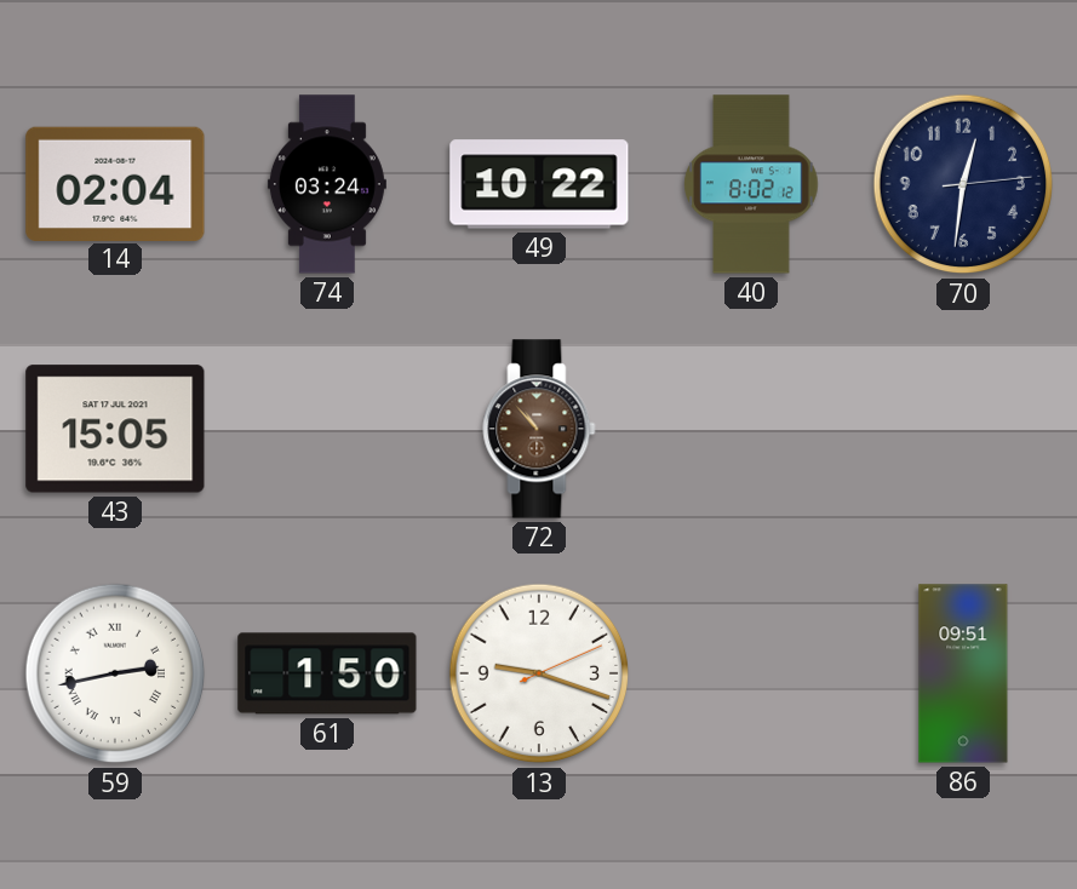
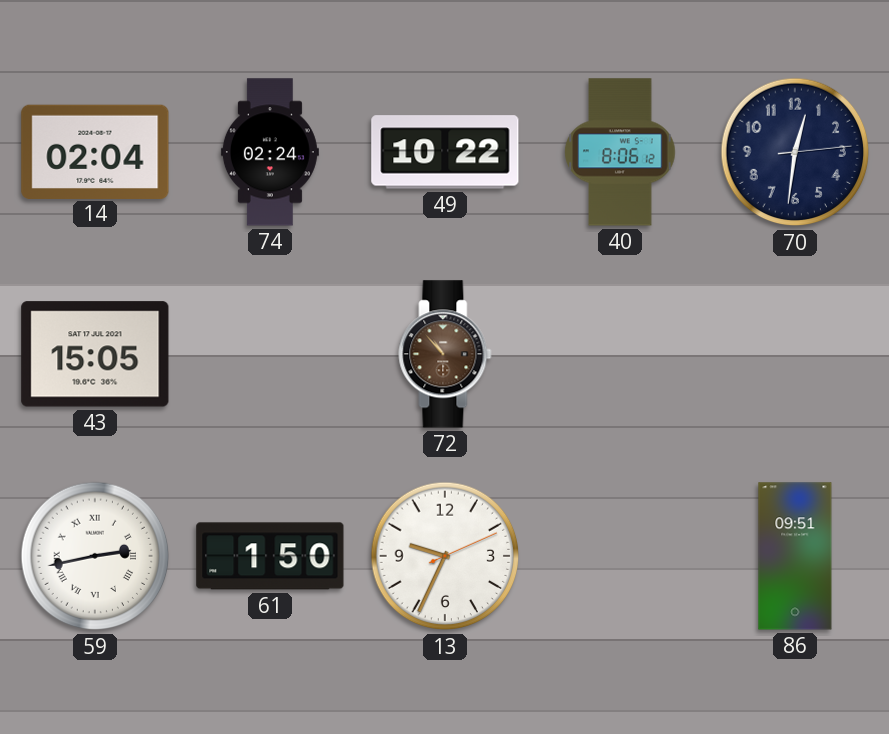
74: 03:24 -> 02:24
40: 8:02 -> 8:06
13: 9:18 -> 9:34
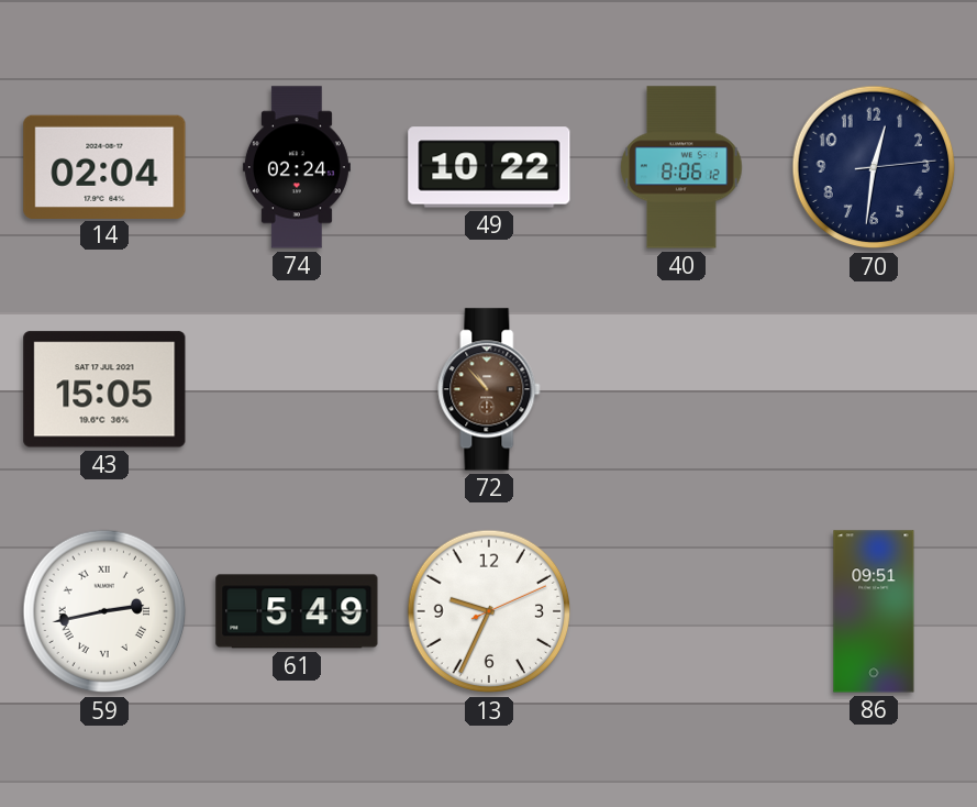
61: 1:50 -> 5:49
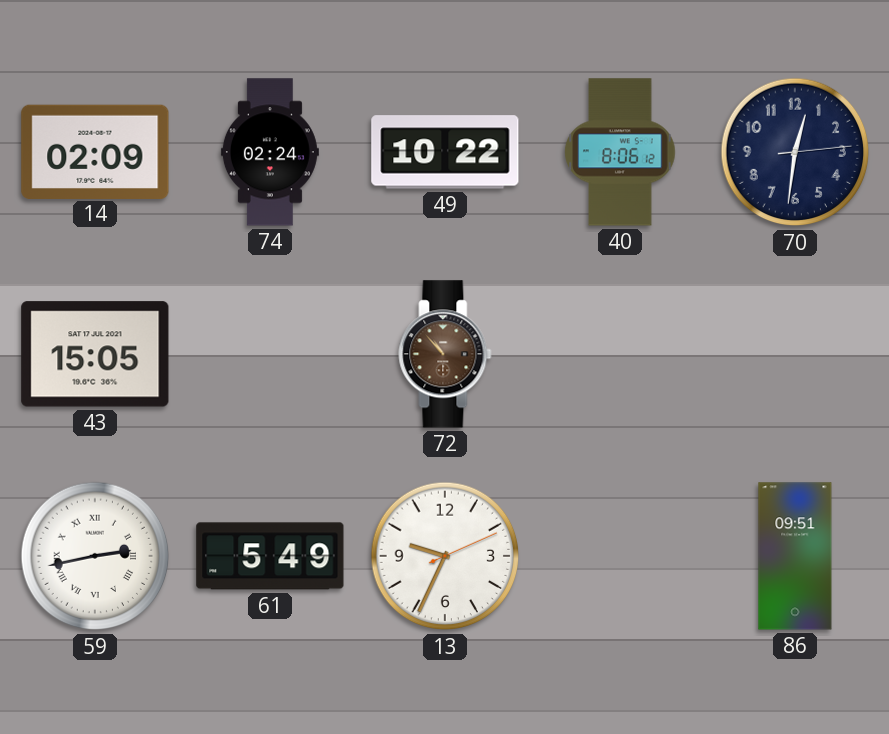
14: 02:04 -> 02:09
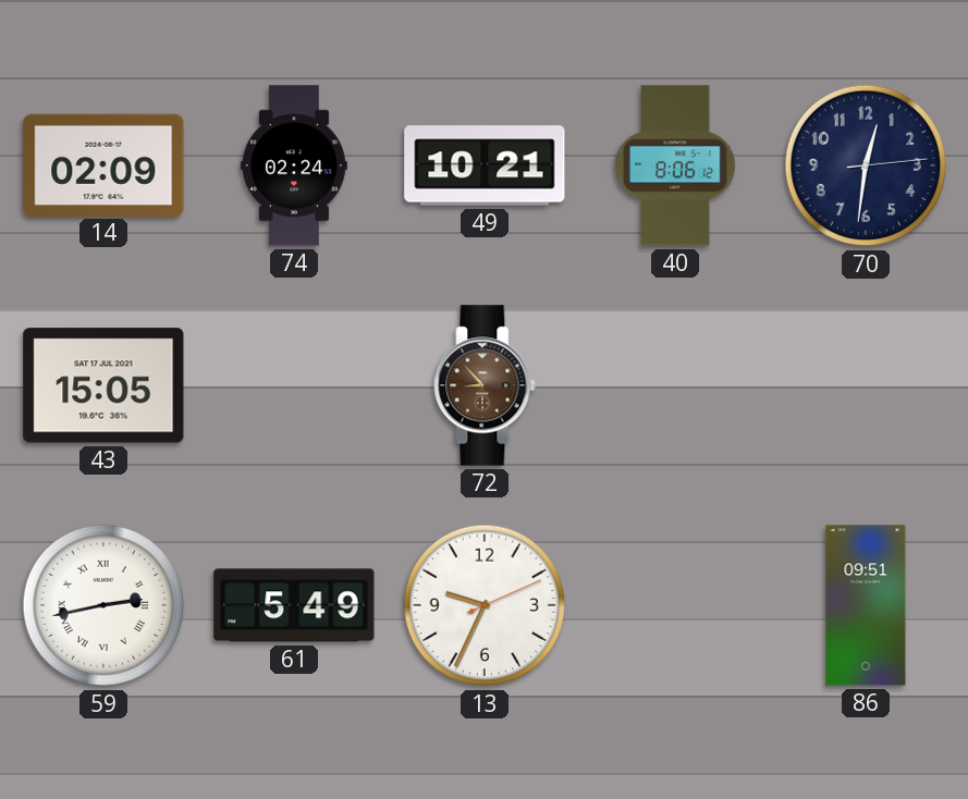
49: 10:22 -> 10:21
72: 10:53 -> 8:53
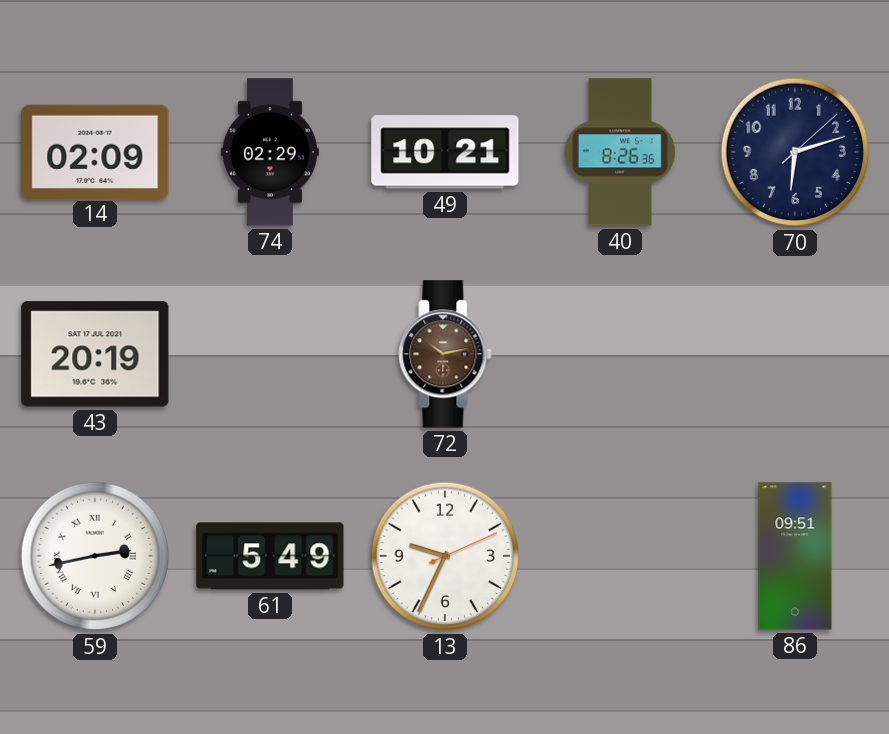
74: 02:24 -> 02:29
40: 8:06 -> 8:26
70: 12:31 -> 6:12
43: 15:05 -> 20:19
72: 8:53 -> 10:13
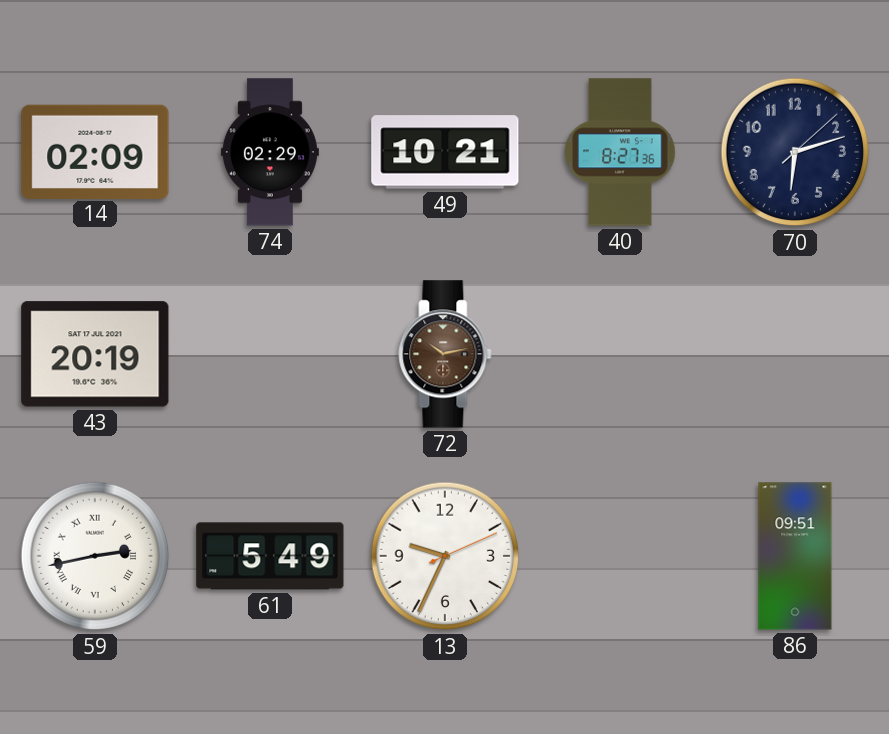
40: 8:26 -> 8:27
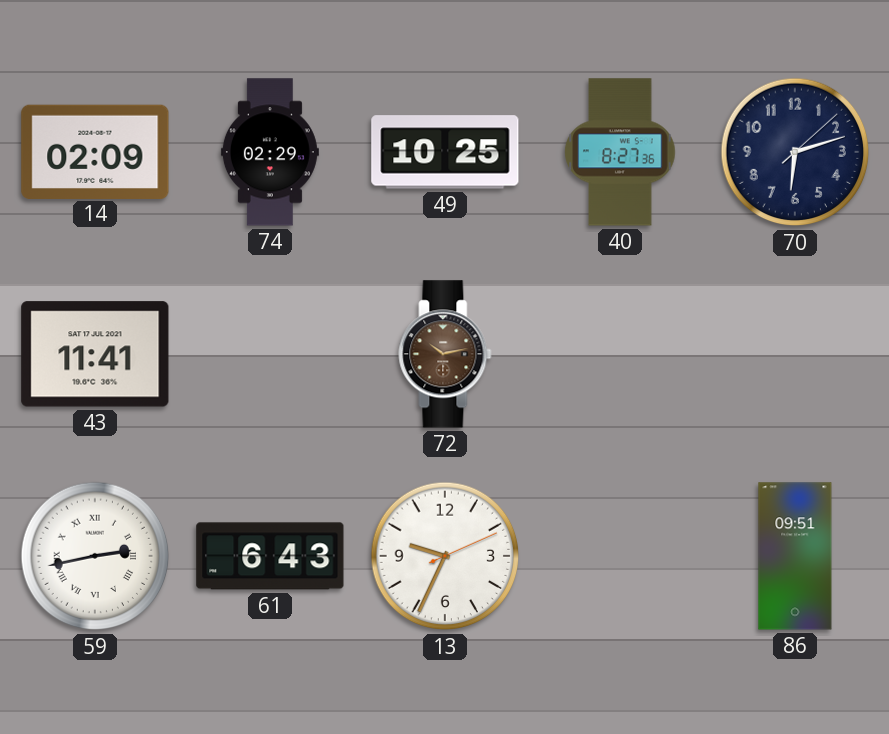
49: 10:21 -> 10:25
43: 20:19 -> 11:41
61: 5:49 -> 6:43
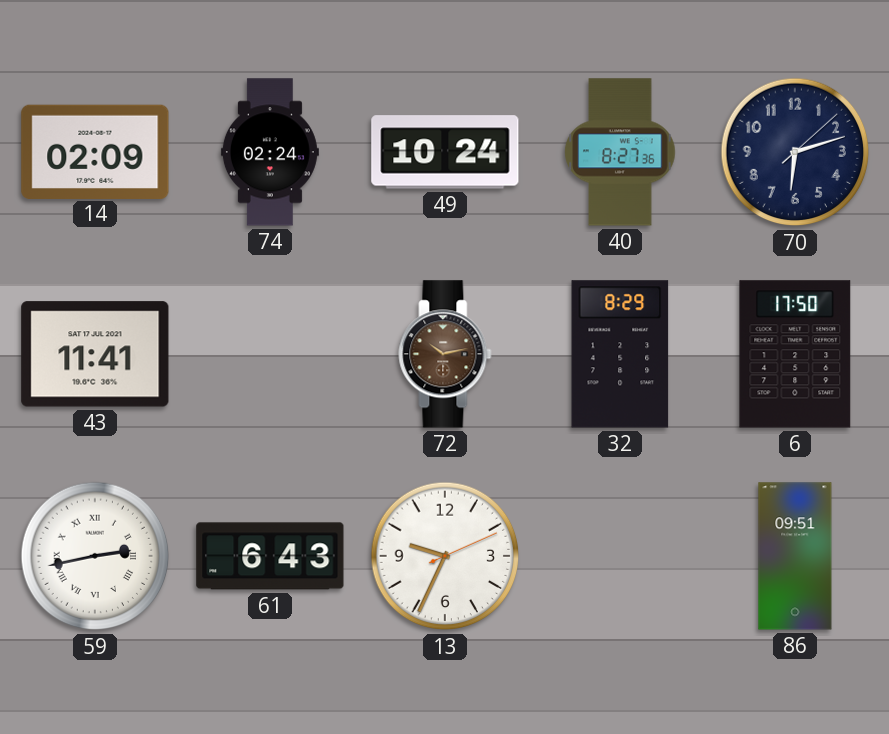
74: 02:29 -> 02:24
49: 10:25 -> 10:24
32: none -> 8:29
6: none -> 17:50
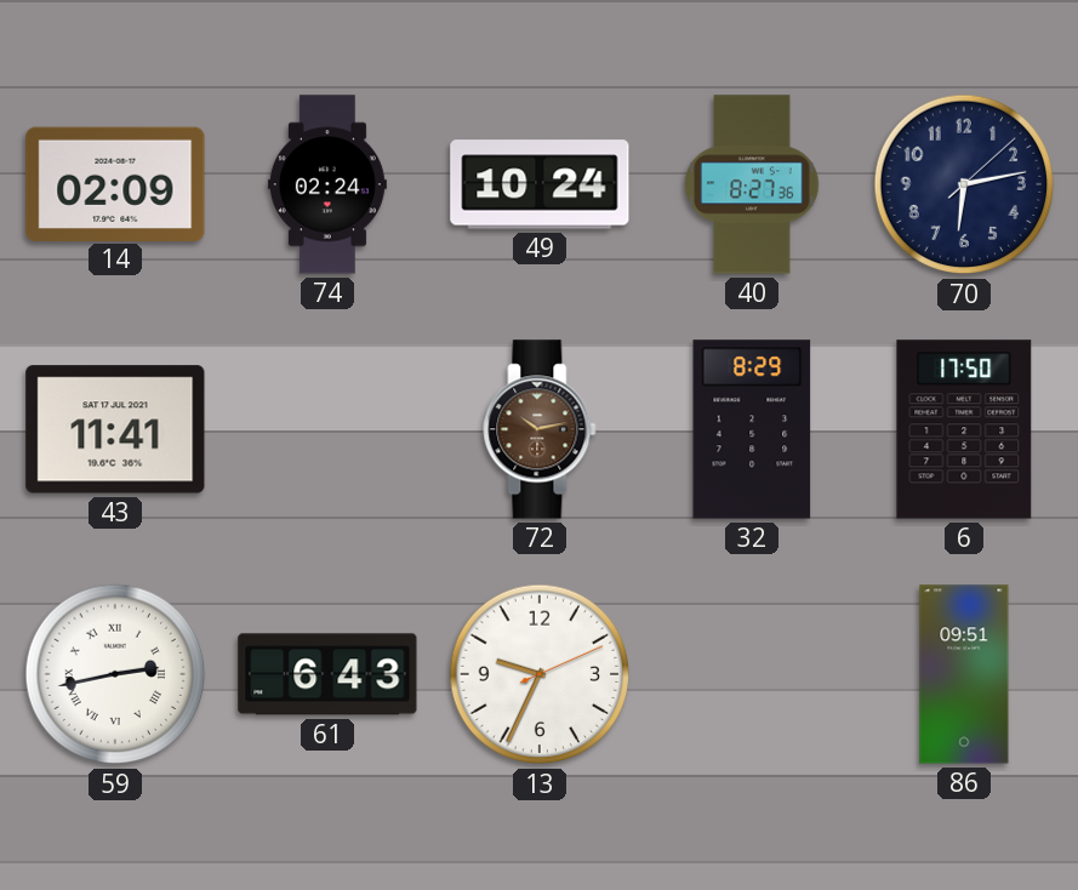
70: 6:12 -> 6:13
